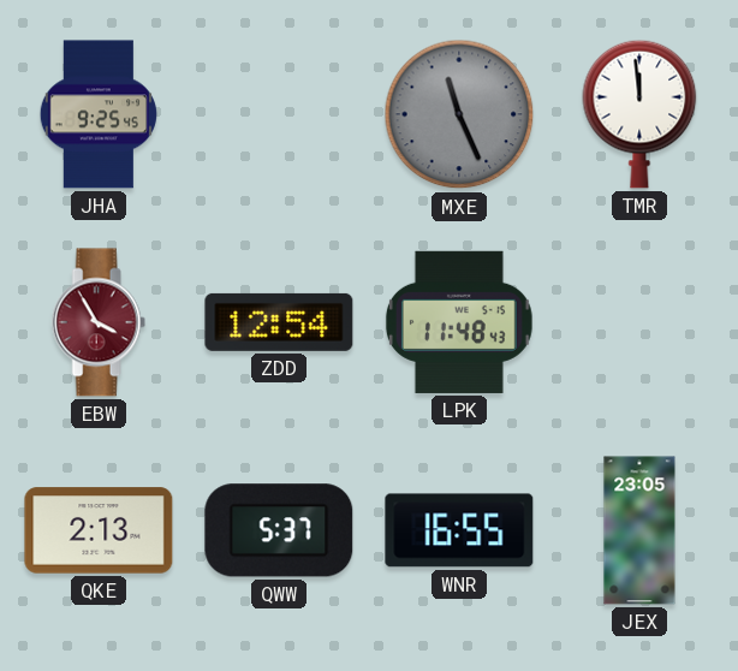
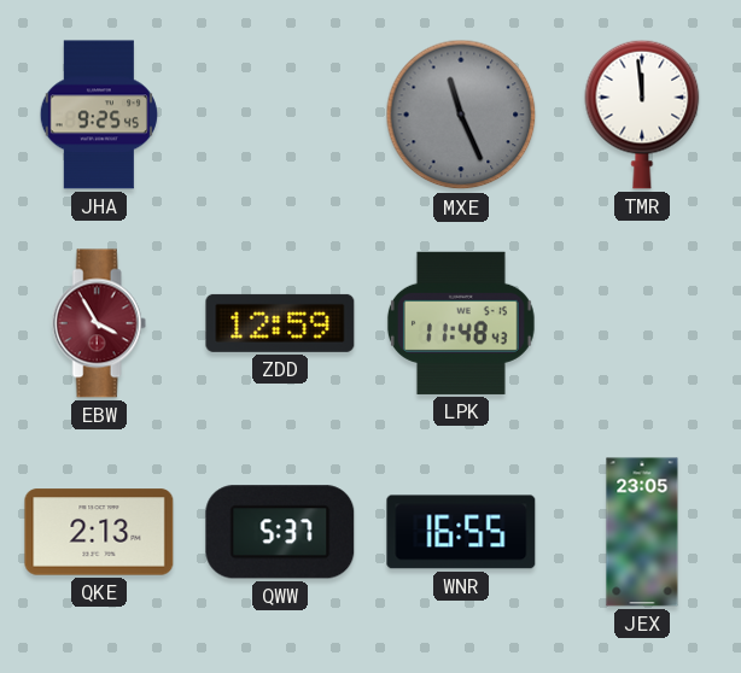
ZDD: 12:54 -> 12:59
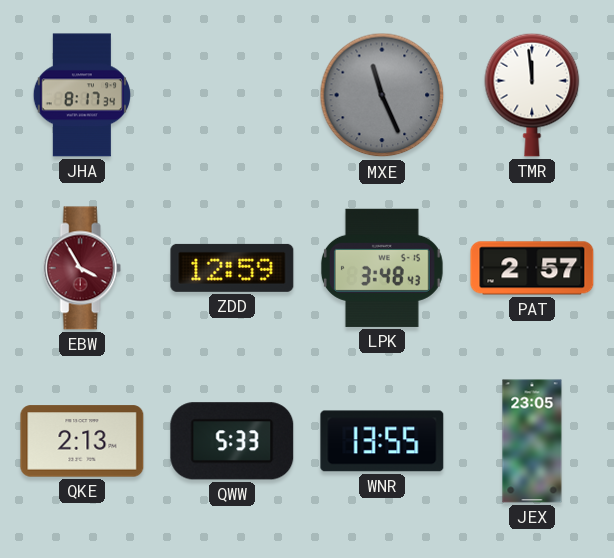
JHA: 9:25 -> 8:17
LPK: 11:48 -> 3:48
PAT: none -> 2:57
QWW: 5:37 -> 5:33
WNR: 16:55 -> 13:55
